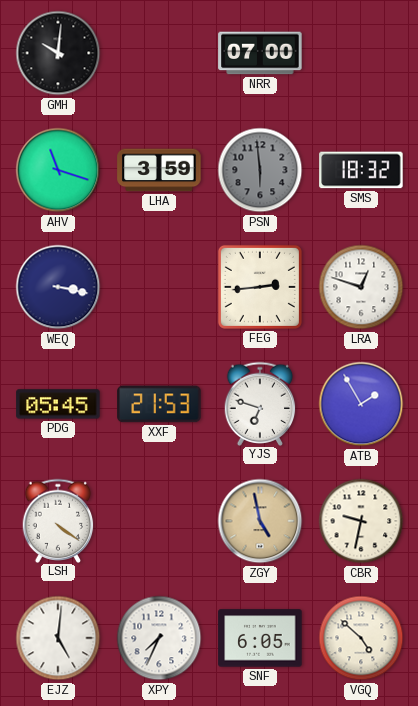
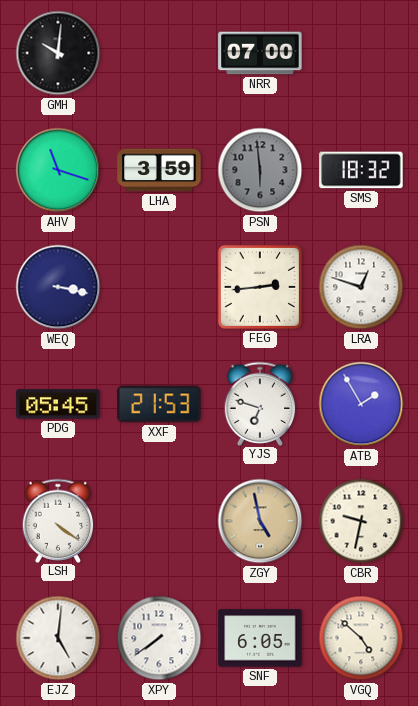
XPY: 7:34 -> 7:39
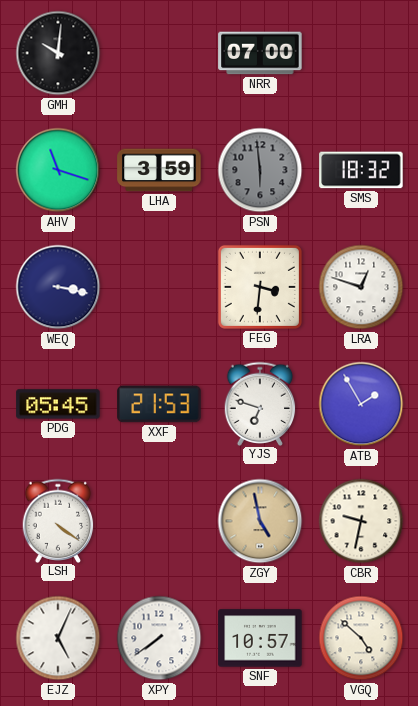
FEG: 2:44 -> 3:31
EJZ: 5:01 -> 5:04
SNF: 6:05 -> 10:57
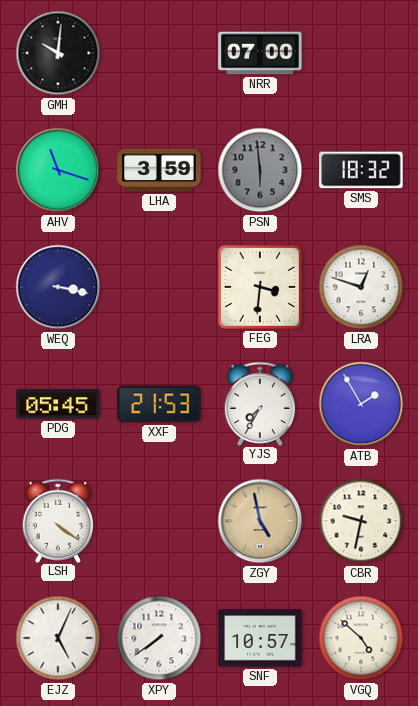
YJS: 6:48 -> 7:35
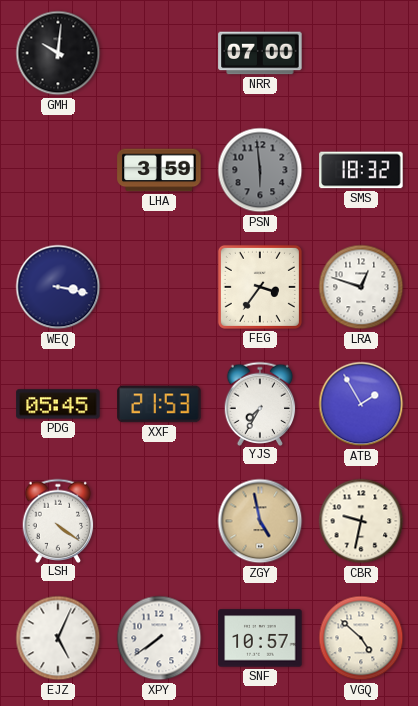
AHV: 11:18 -> none
FEG: 3:31 -> 3:36
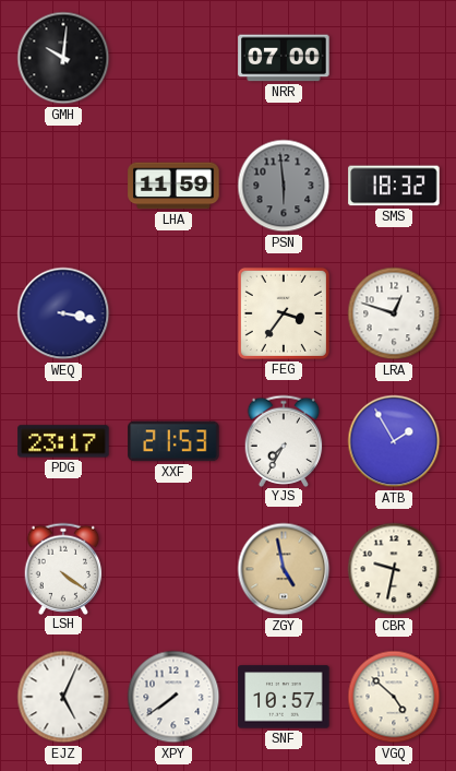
LHA: 3:59 -> 11:59
PDG: 05:45 -> 23:17
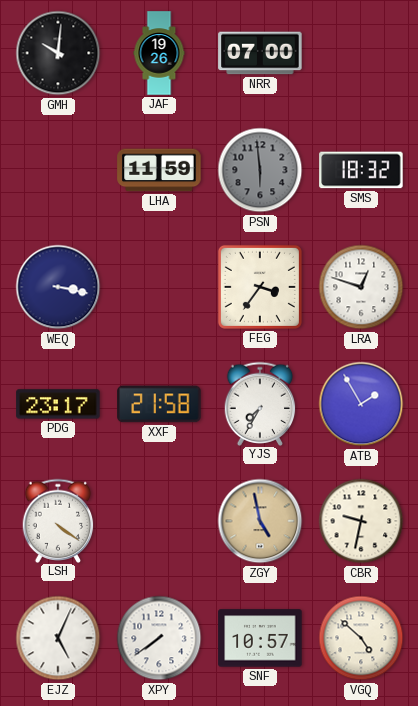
JAF: none -> 19:26
XXF: 21:53 -> 21:58
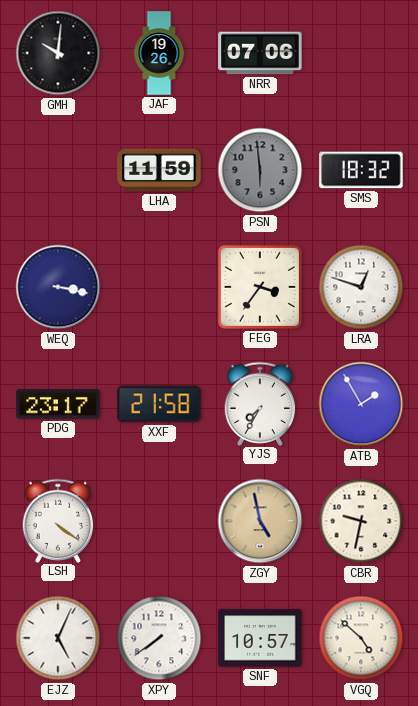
NRR: 07:00 -> 07:06
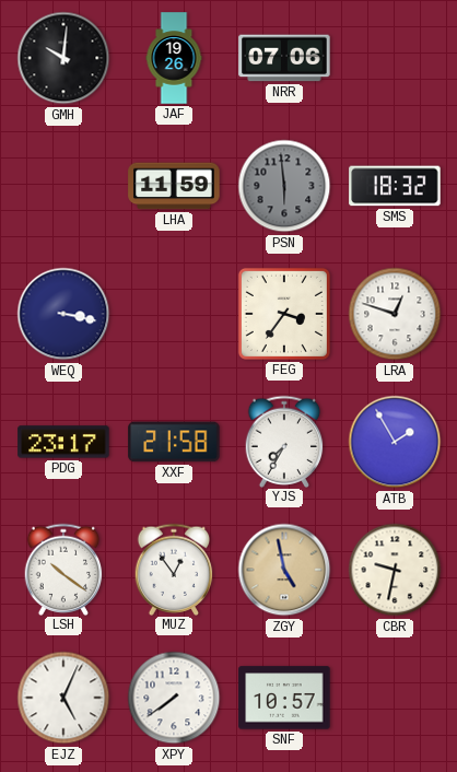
LSH: 4:21 -> 10:21
MUZ: none -> 12:54
VGQ: 4:52 -> none
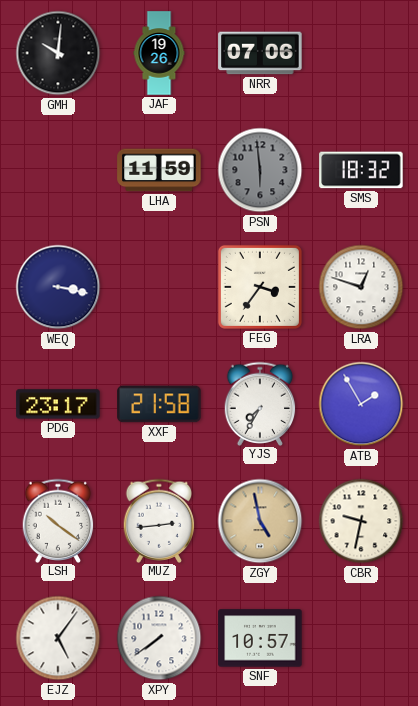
MUZ: 12:54 -> 2:44
EJZ: 5:04 -> 5:06
